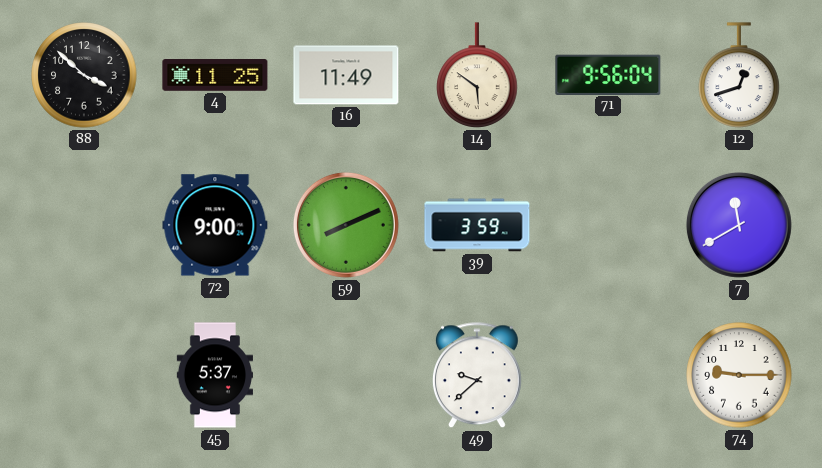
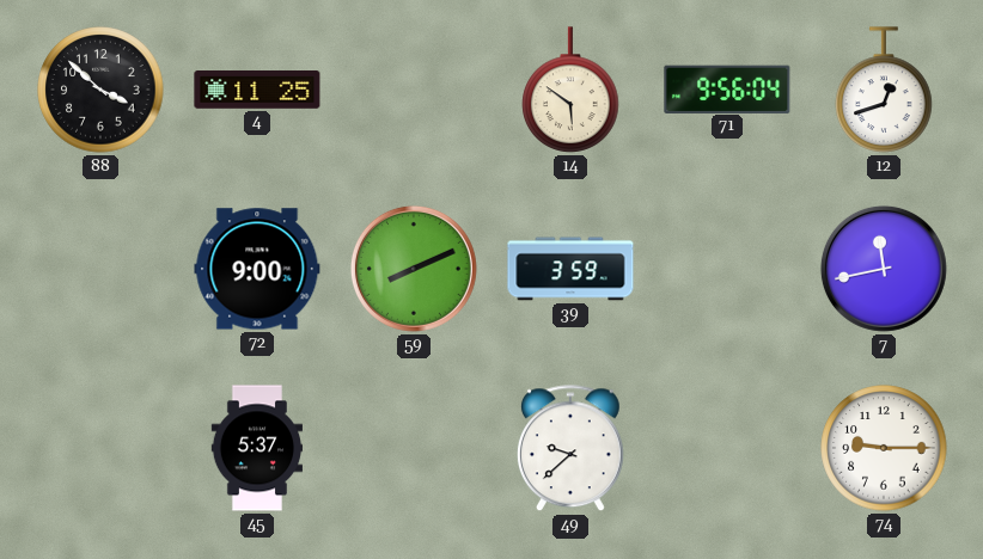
16: 11:49 -> none
7: 11:40 -> 11:43
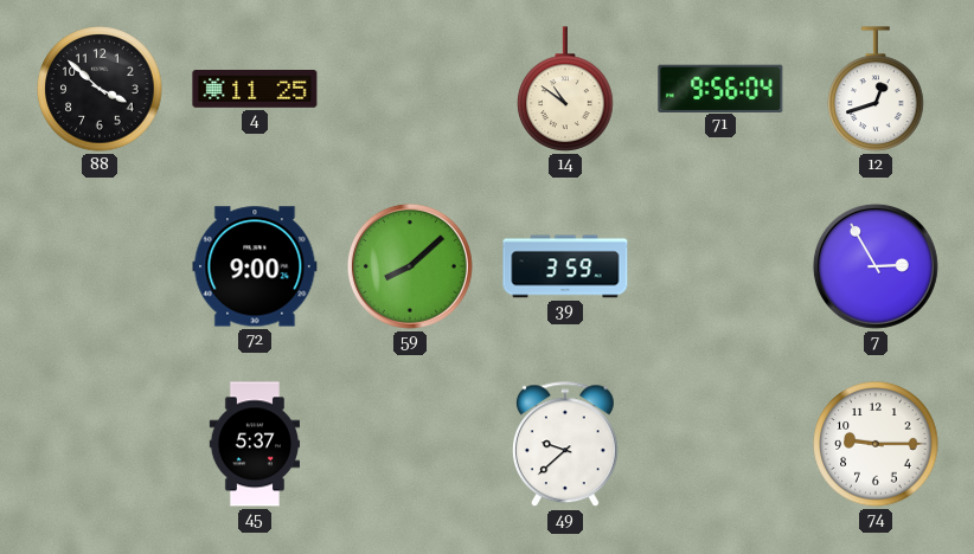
14: 5:51 -> 10:51
59: 8:11 -> 8:08
7: 11:43 -> 2:55
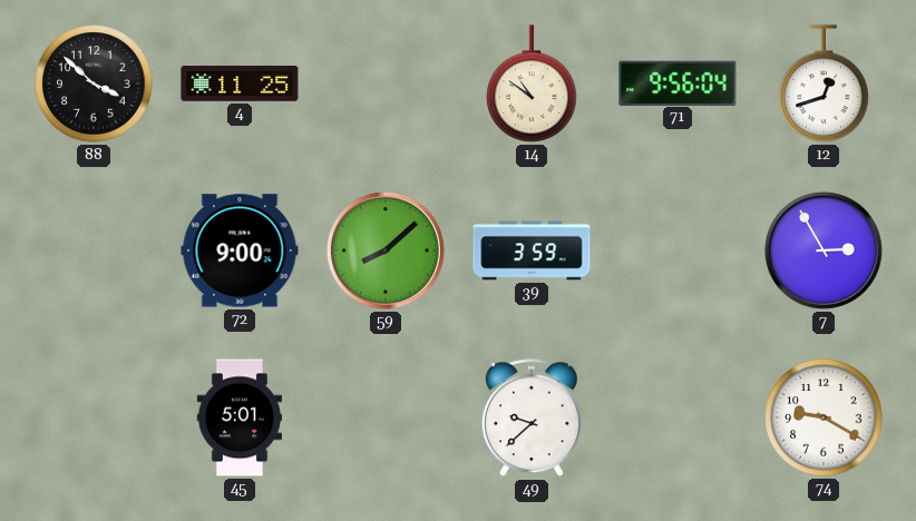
45: 5:37 -> 5:01
74: 9:15 -> 9:20
